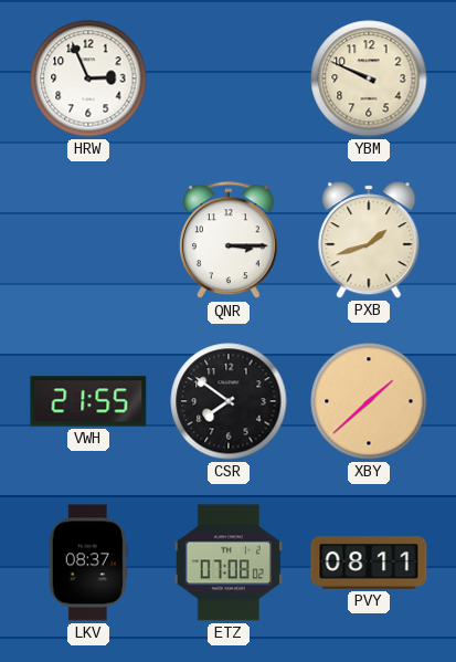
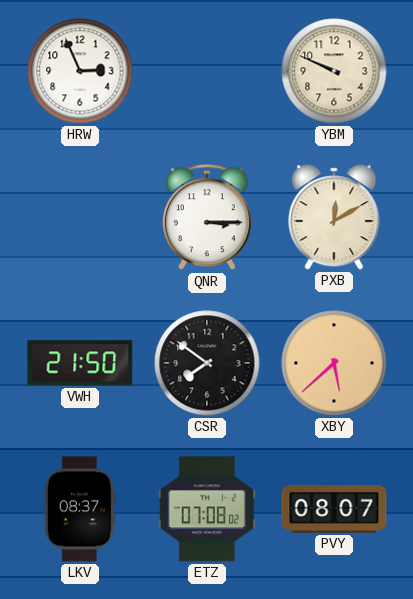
PXB: 1:42 -> 12:10
VWH: 21:55 -> 21:50
XBY: 1:38 -> 5:38
PVY: 08:11 -> 08:07
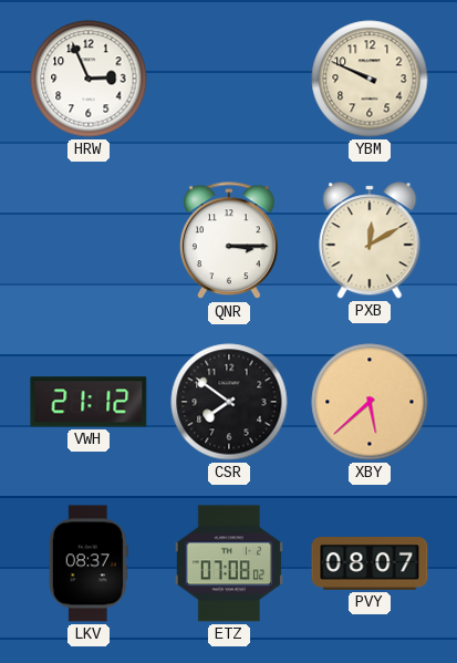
VWH: 21:50 -> 21:12
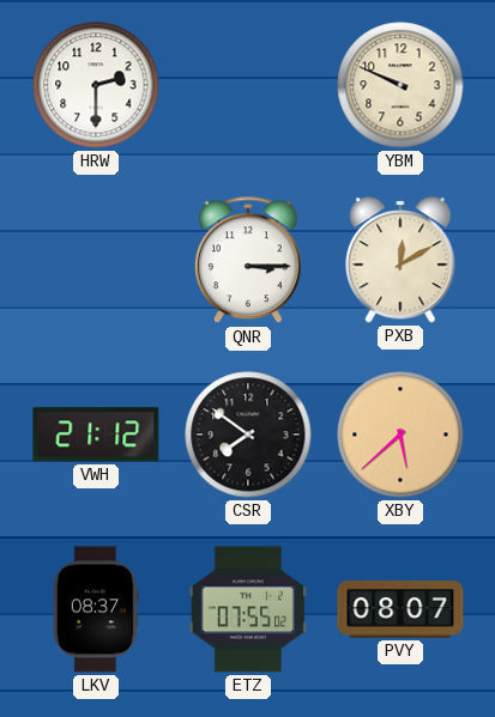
HRW: 2:56 -> 2:30
ETZ: 07:08 -> 07:55
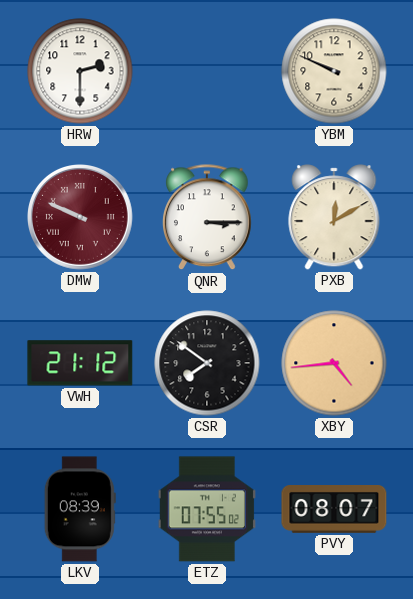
DMW: none -> 9:49
XBY: 5:38 -> 4:44
LKV: 08:37 -> 08:39
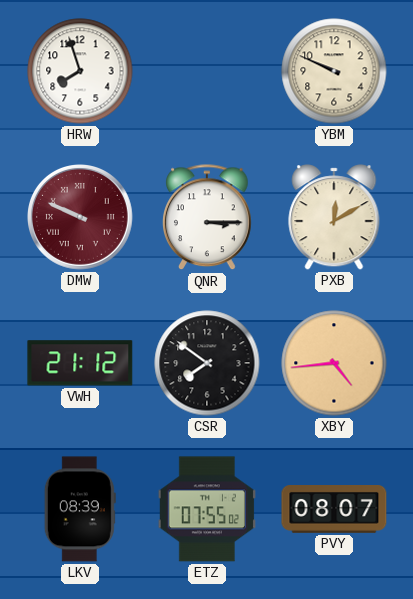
HRW: 2:30 -> 7:57
